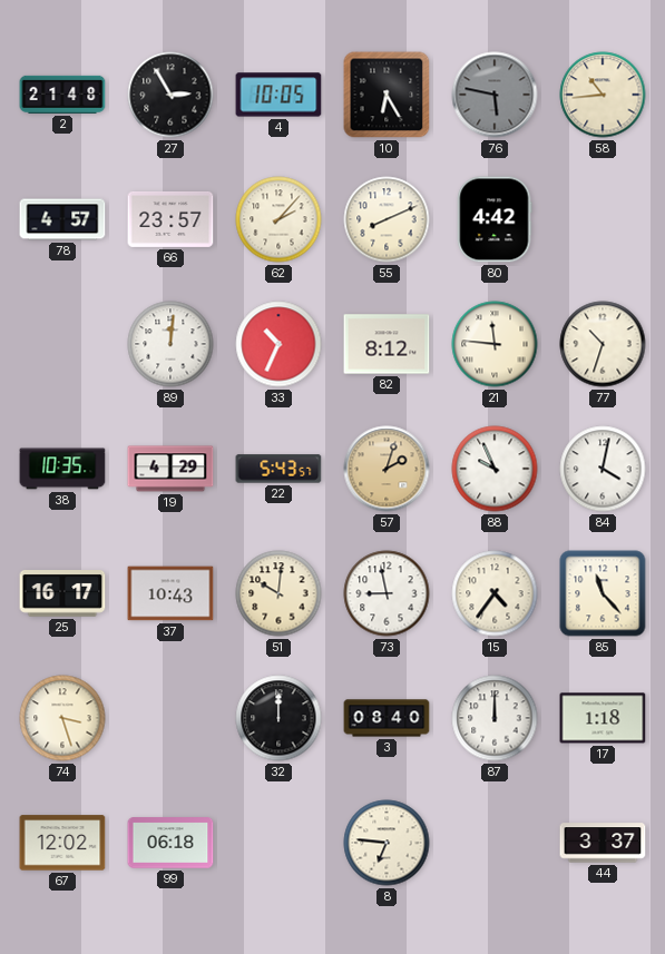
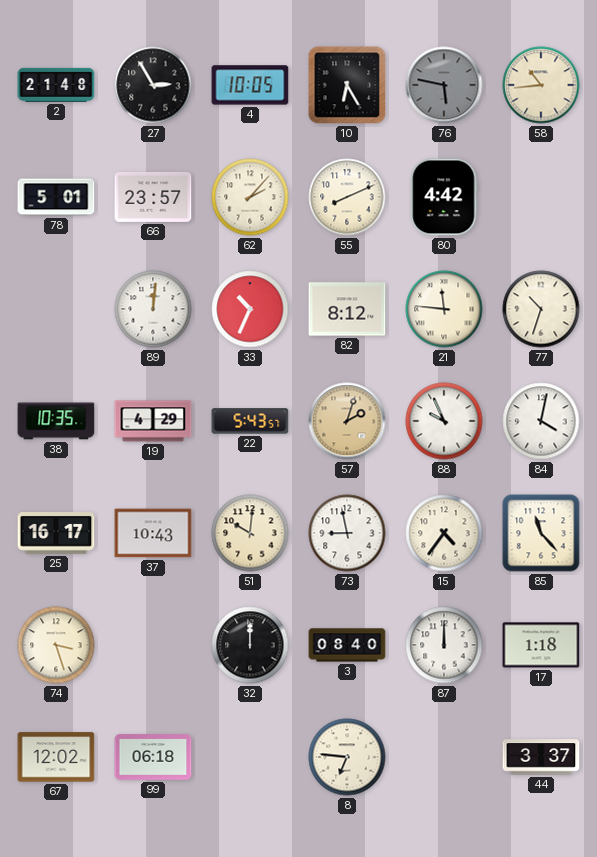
78: 4:57 -> 5:01
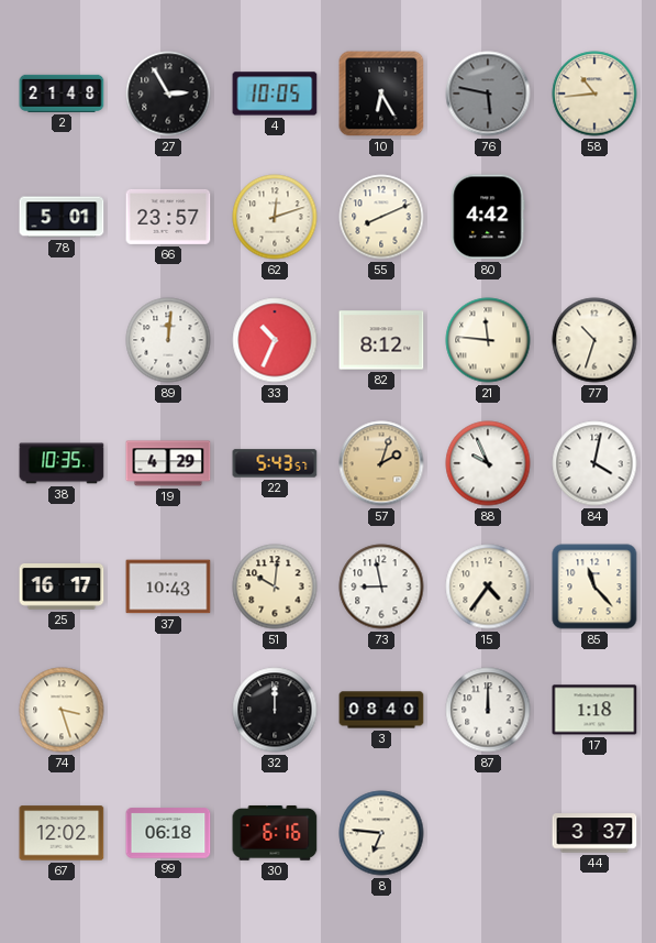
62: 2:07 -> 12:12
30: none -> 6:16
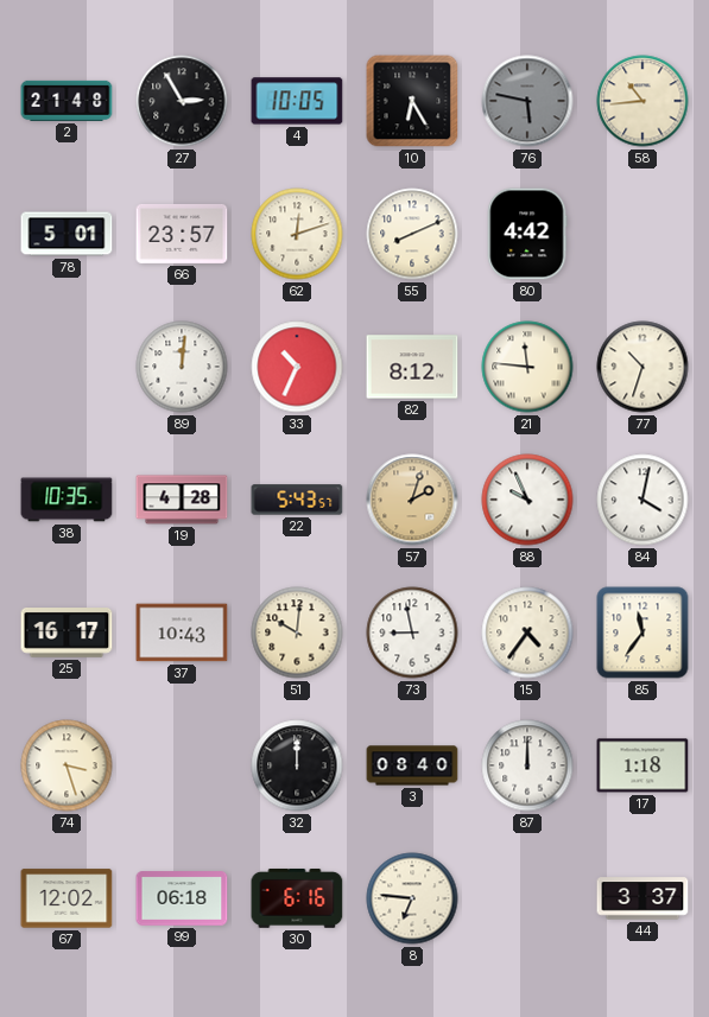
19: 4:29 -> 4:28
85: 11:23 -> 11:36
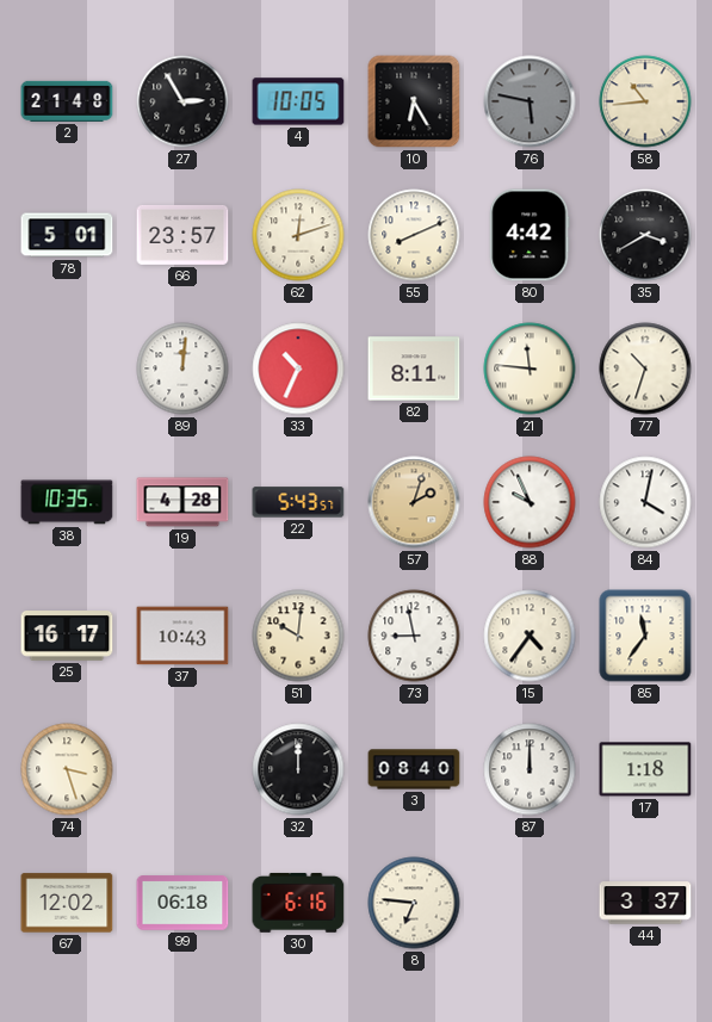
35: none -> 3:40
82: 8:12 -> 8:11
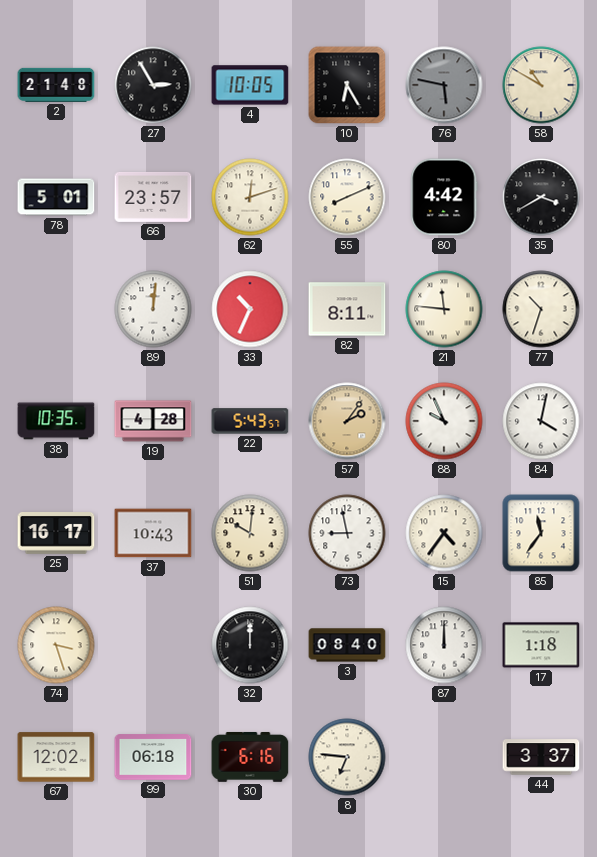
58: 10:44 -> 10:50
57: 2:03 -> 2:06
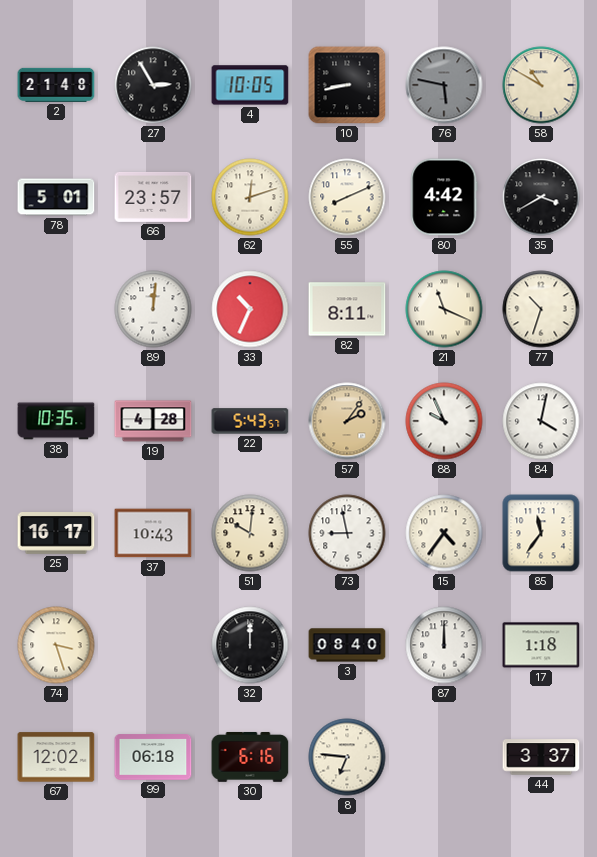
10: 6:25 -> 8:43
21: 11:46 -> 11:19
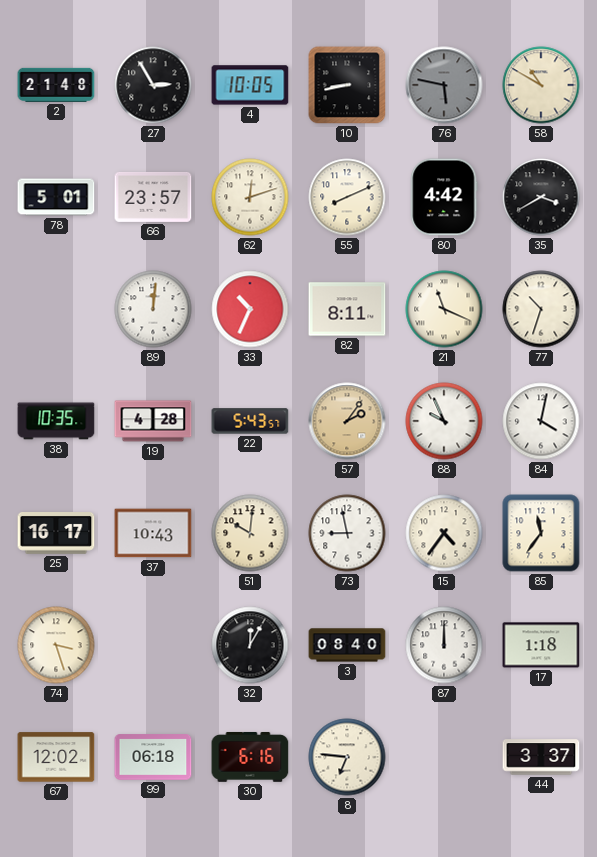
32: 12:00 -> 12:05
